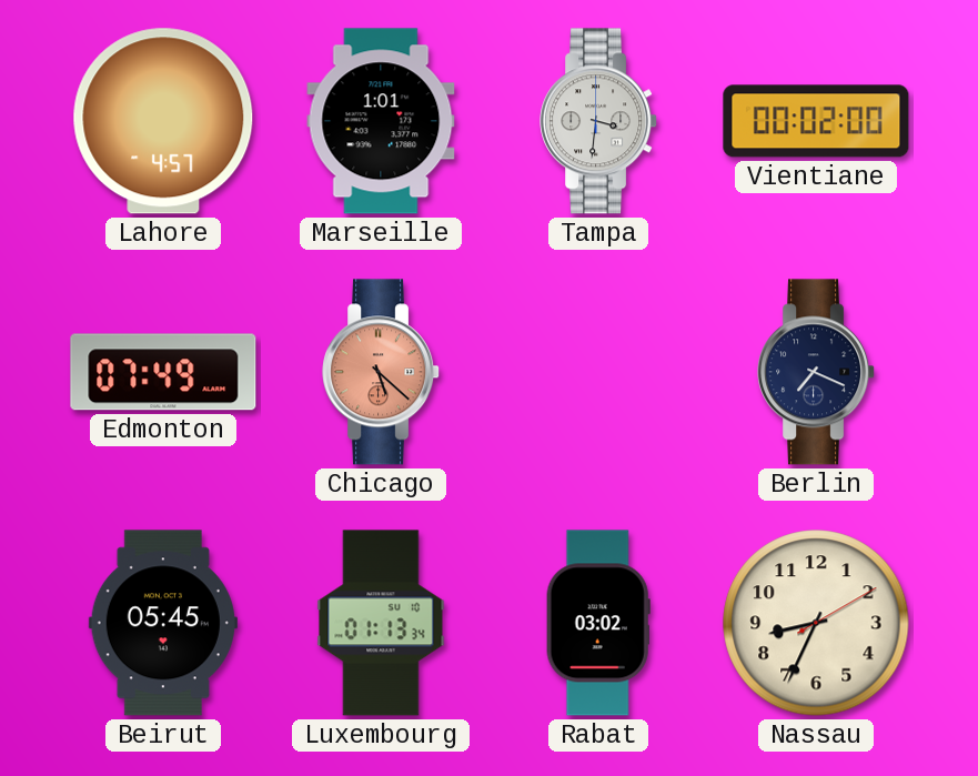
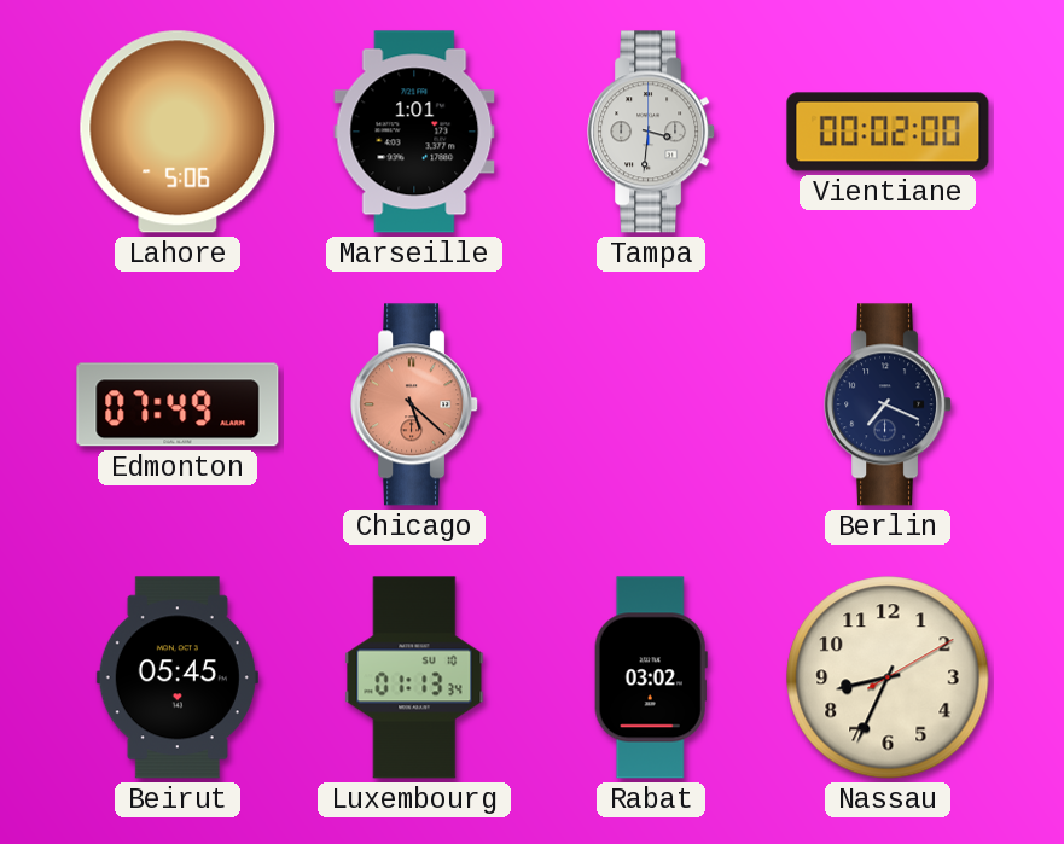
Lahore: 4:57 -> 5:06
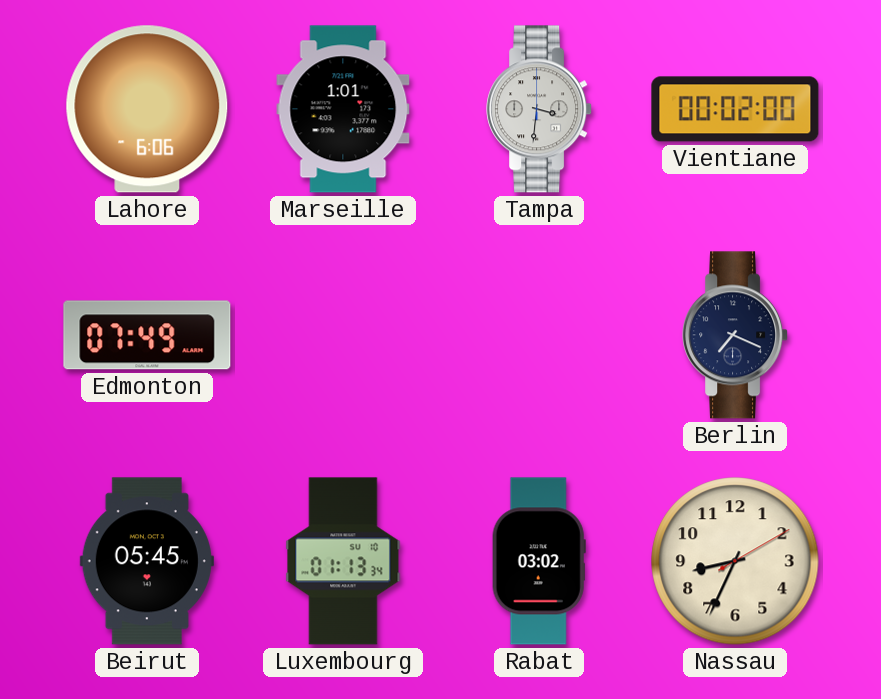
Lahore: 5:06 -> 6:06
Chicago: 5:22 -> none
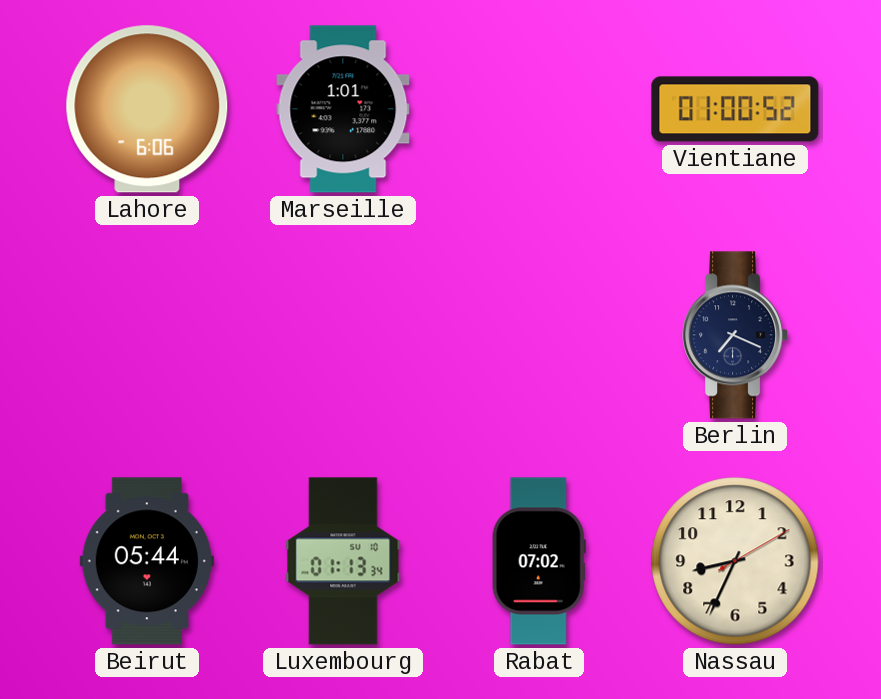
Tampa: 3:31 -> none
Vientiane: 00:02 -> 01:00
Edmonton: 07:49 -> none
Beirut: 05:45 -> 05:44
Rabat: 03:02 -> 07:02
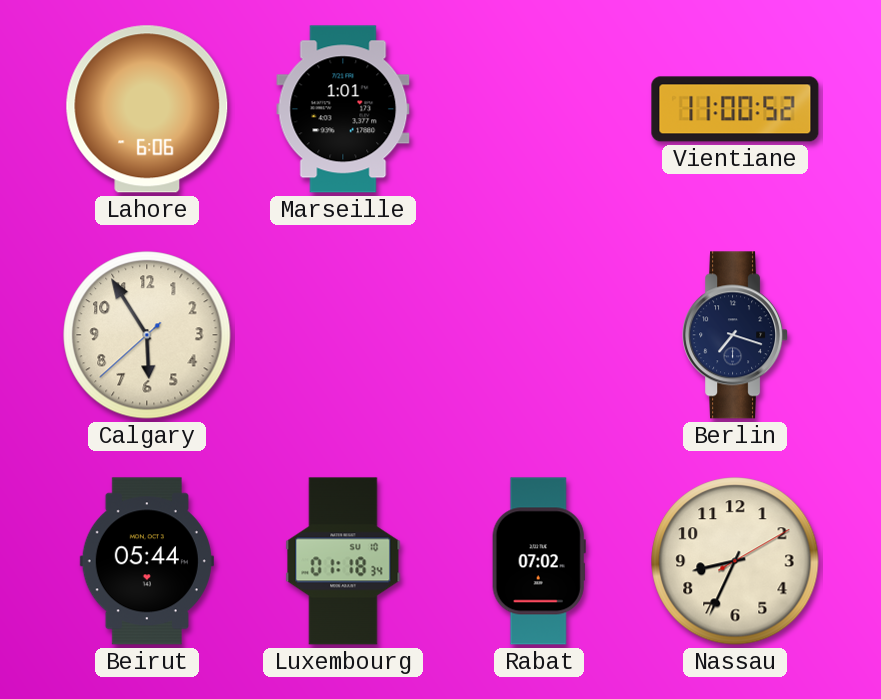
Vientiane: 01:00 -> 11:00
Calgary: none -> 5:54
Berlin: 7:19 -> 7:18
Luxembourg: 01:13 -> 01:18
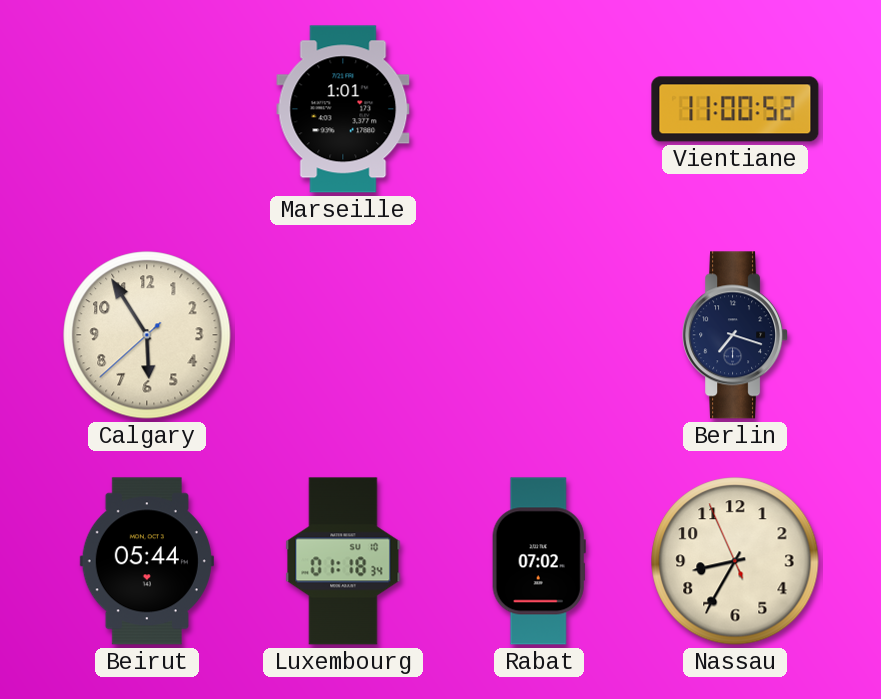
Lahore: 6:06 -> none
Nassau: 8:34:10 -> 8:34:56
